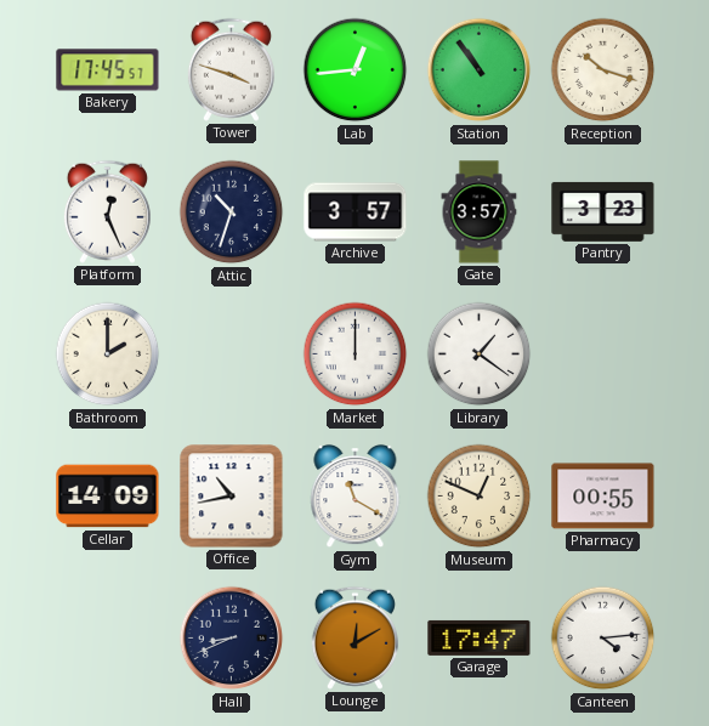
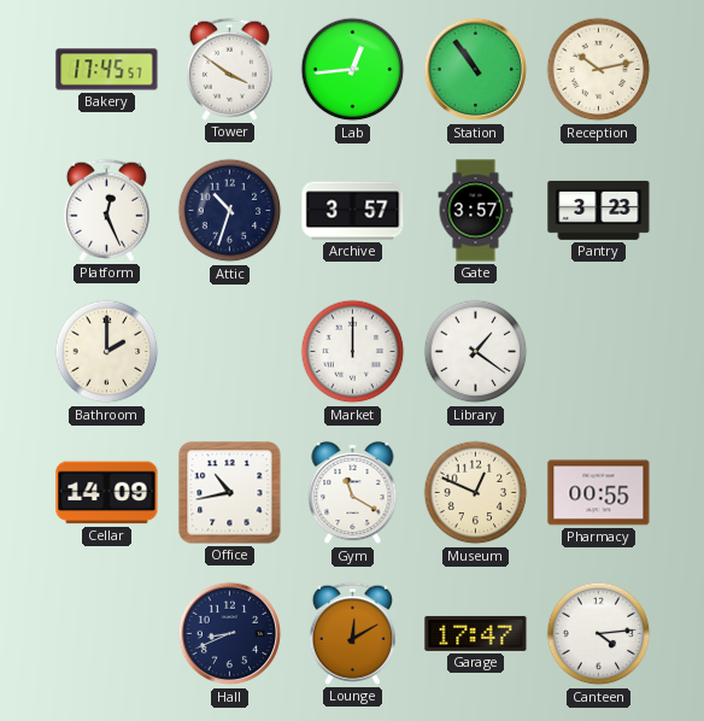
Tower: 3:48 -> 3:51
Reception: 10:18 -> 10:13
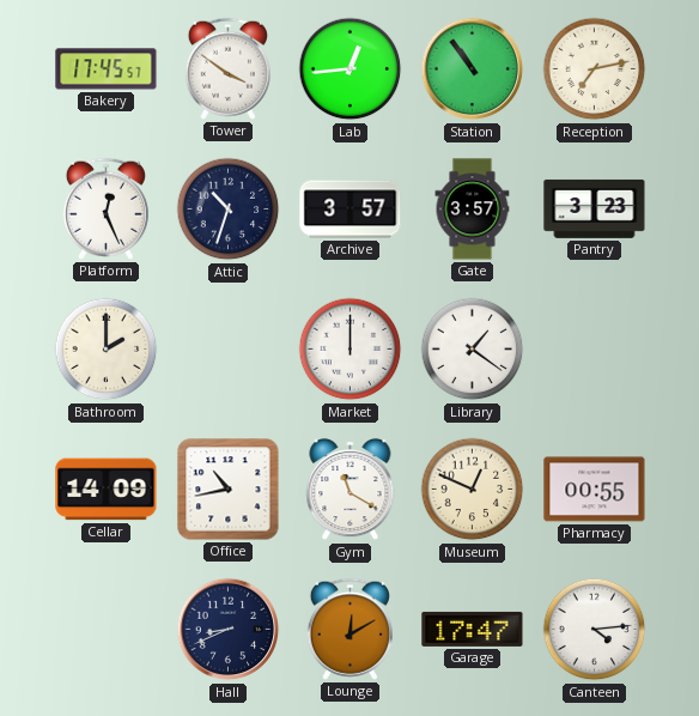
Reception: 10:13 -> 7:13
